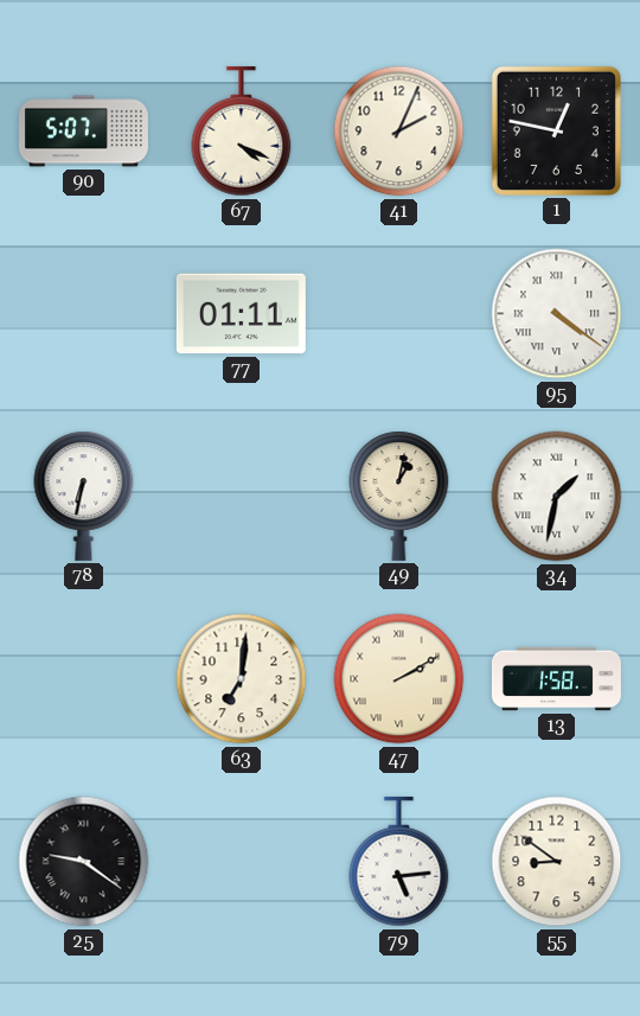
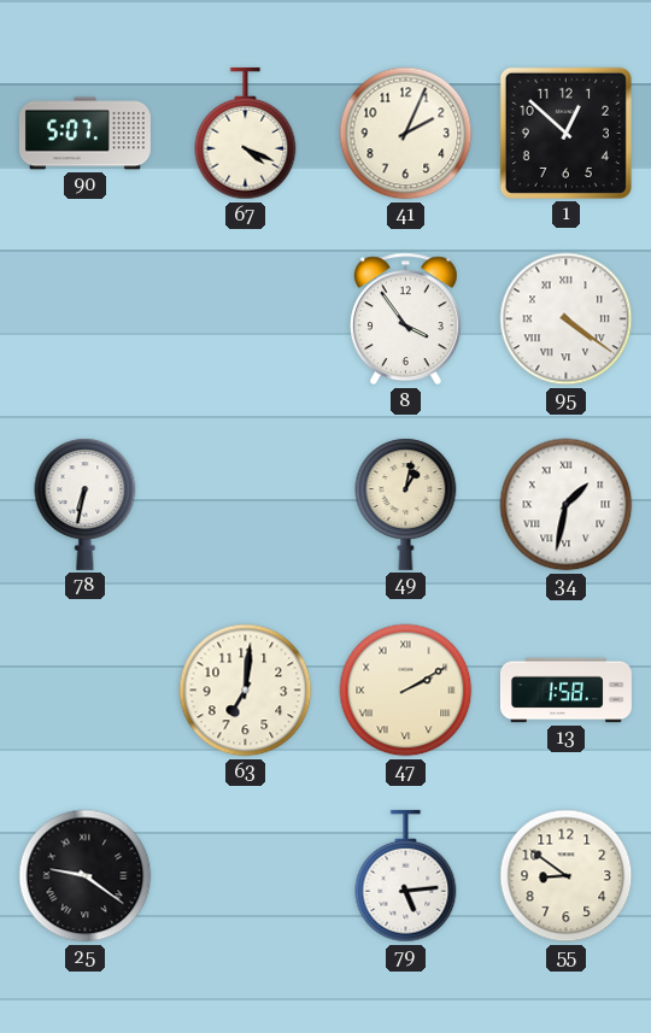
1: 12:47 -> 12:52
77: 01:11 -> none
8: none -> 3:54
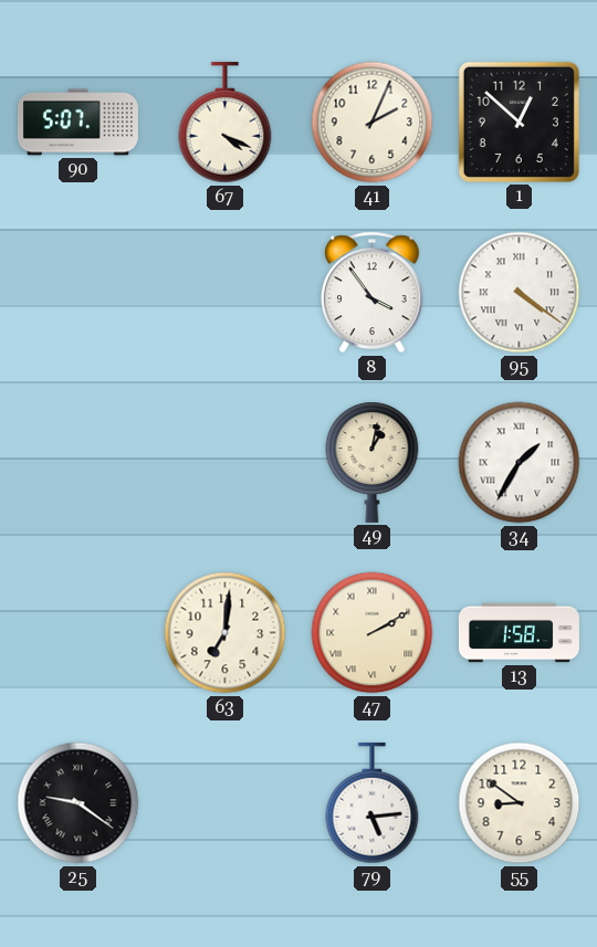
78: 6:32 -> none
34: 1:32 -> 1:35
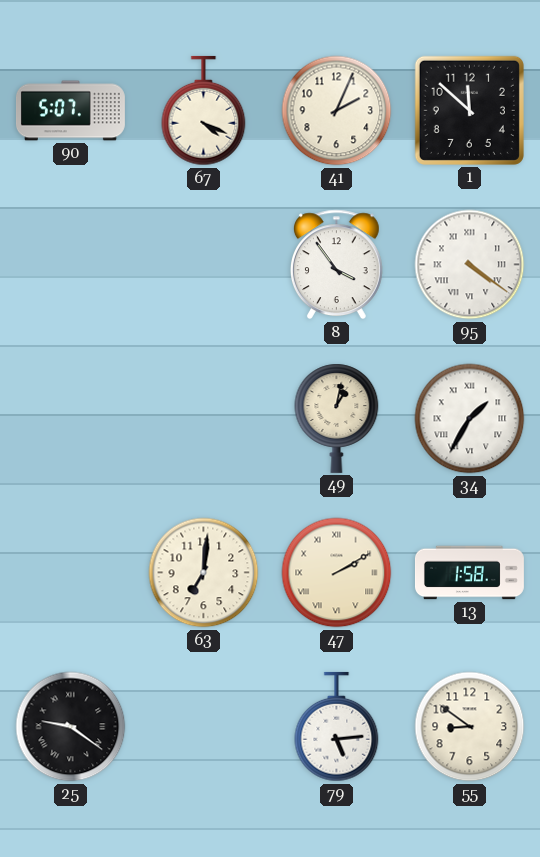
1: 12:52 -> 11:52
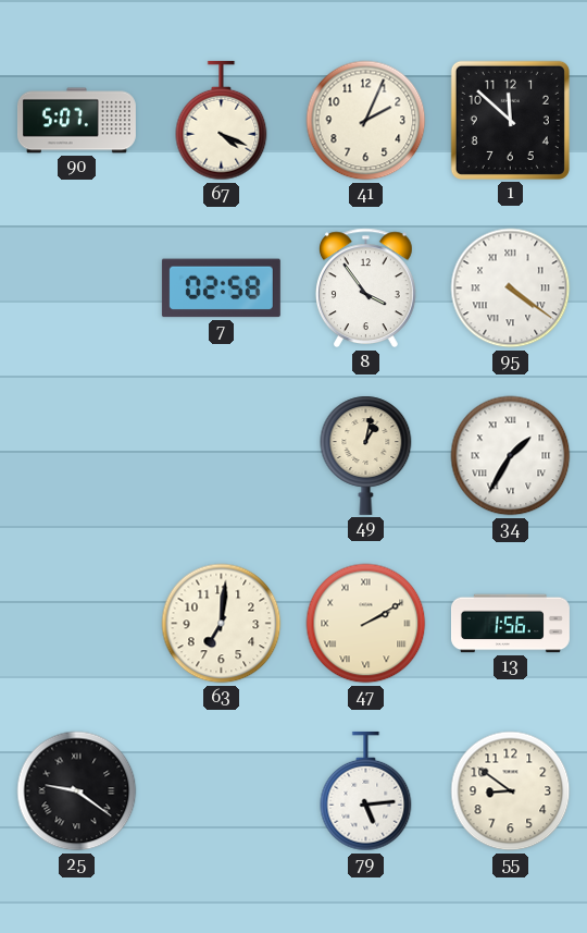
7: none -> 02:58
13: 1:58 -> 1:56
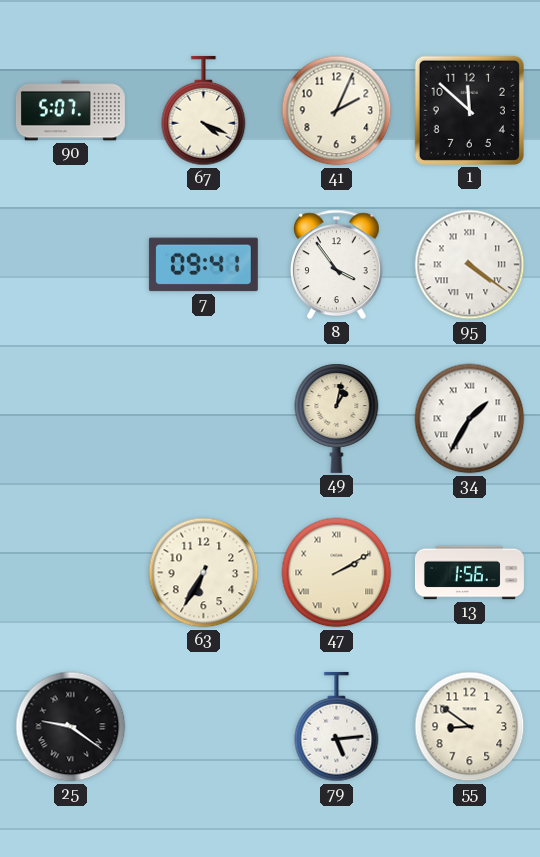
7: 02:58 -> 09:41
63: 7:01 -> 6:35
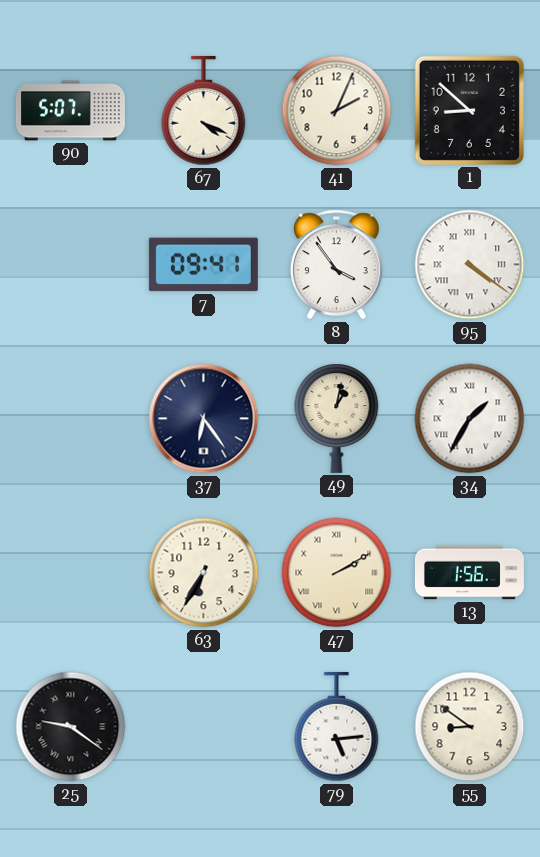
1: 11:52 -> 8:52
37: none -> 6:24
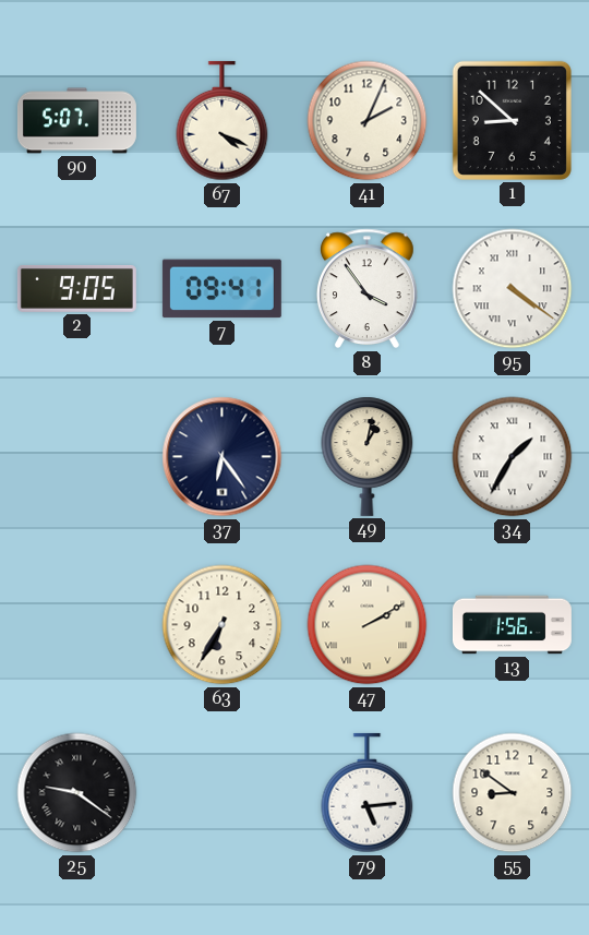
2: none -> 9:05
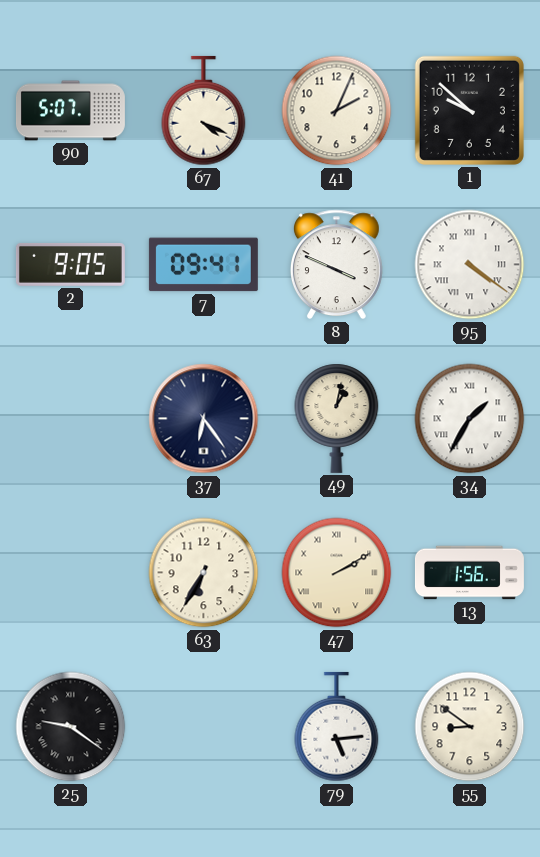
1: 8:52 -> 9:52
8: 3:54 -> 3:49
